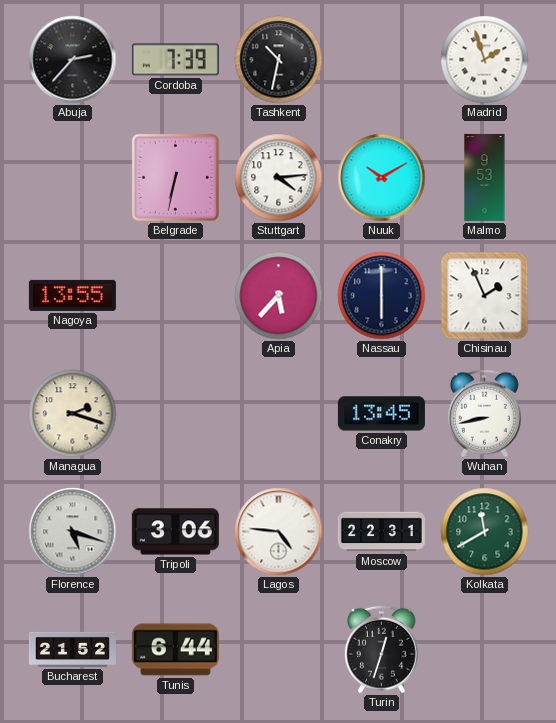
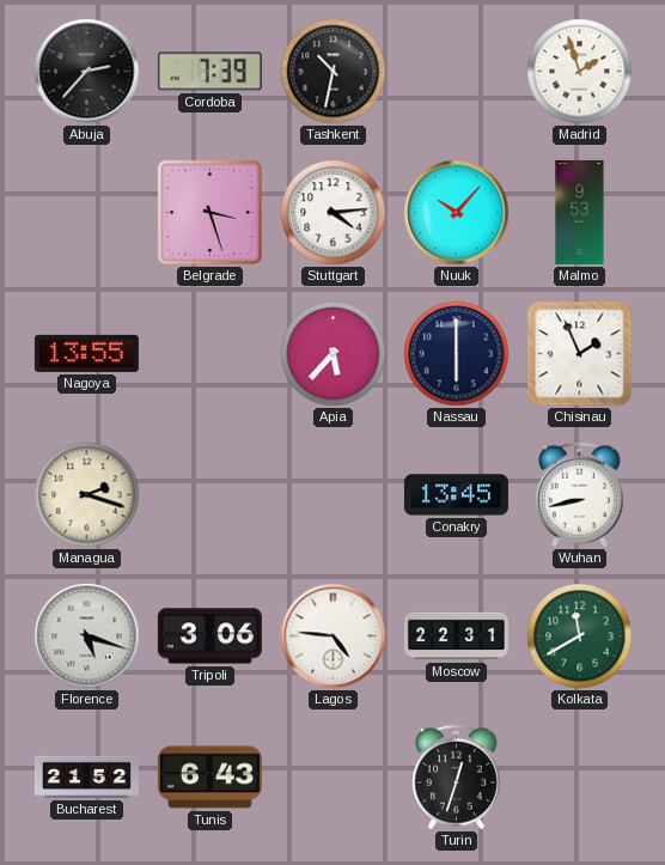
Belgrade: 6:32 -> 3:27
Nuuk: 10:10 -> 10:07
Tunis: 6:44 -> 6:43
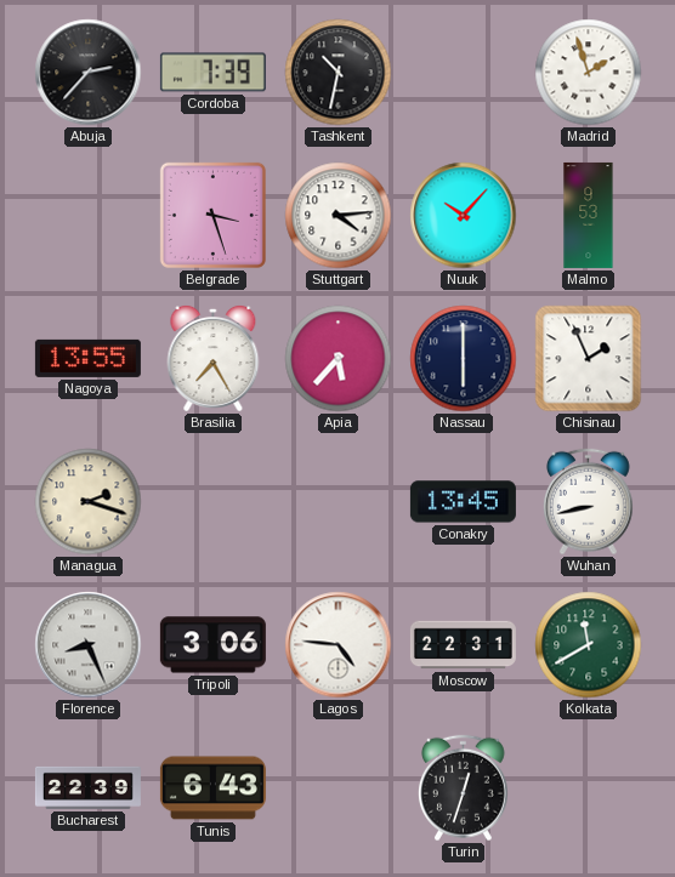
Brasilia: none -> 7:25
Florence: 5:18 -> 8:26
Bucharest: 21:52 -> 22:39
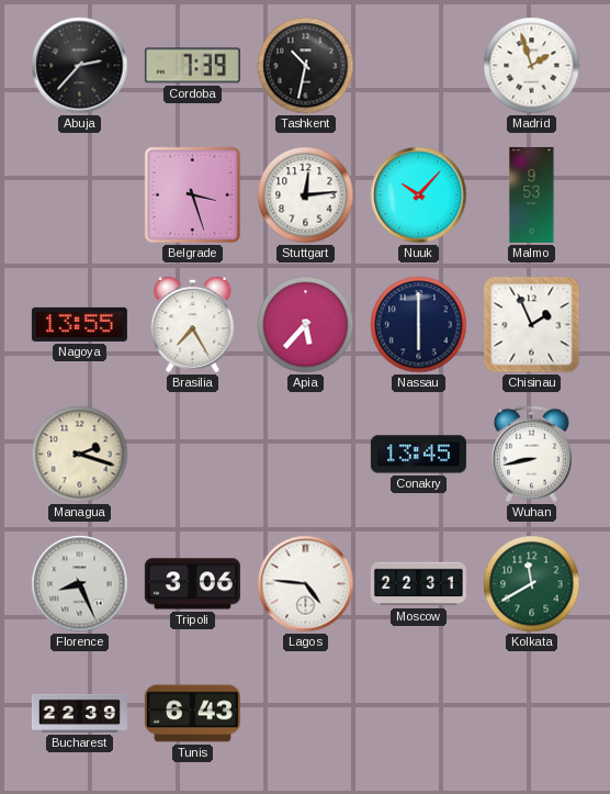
Stuttgart: 4:14 -> 12:14
Turin: 12:33 -> none
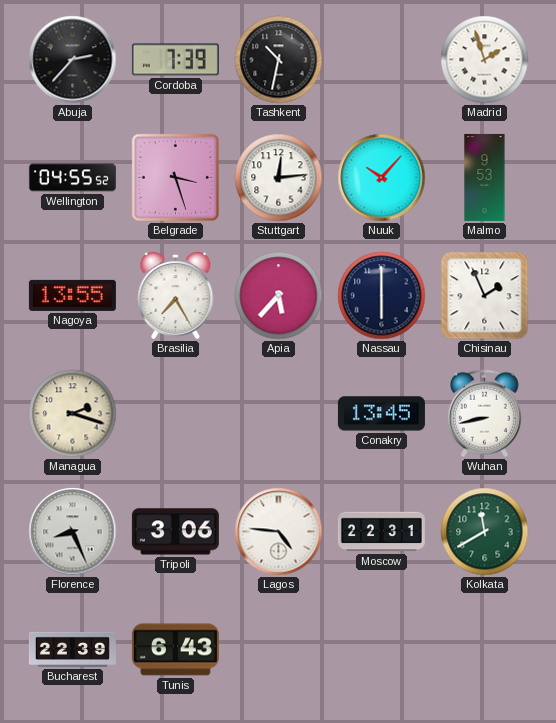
Wellington: none -> 04:55
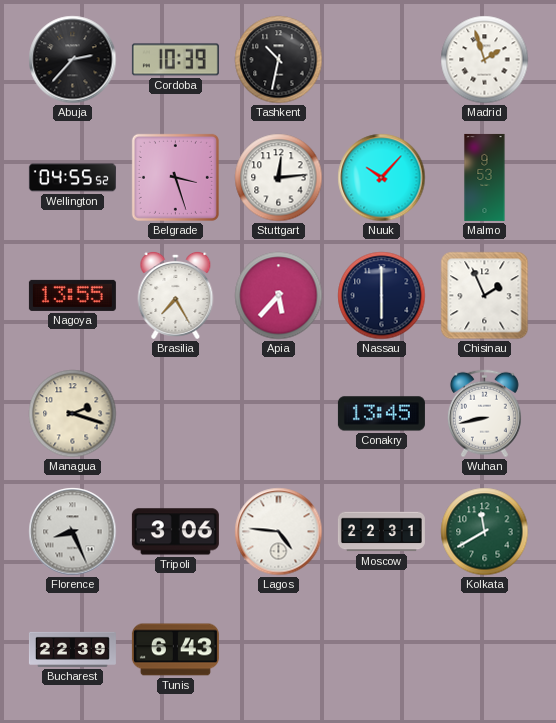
Cordoba: 7:39 -> 10:39
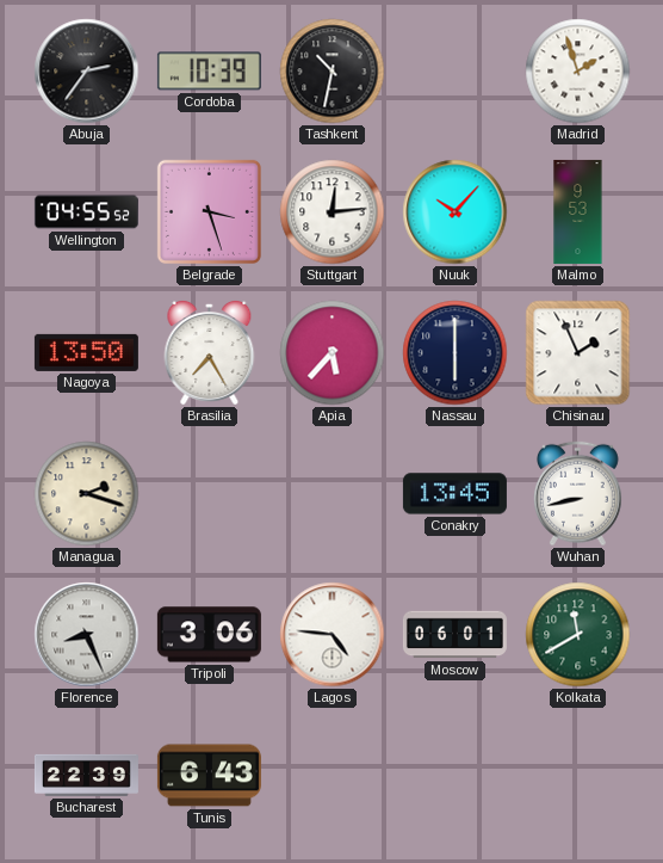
Abuja: 2:37 -> 2:36
Nagoya: 13:55 -> 13:50
Moscow: 22:31 -> 06:01
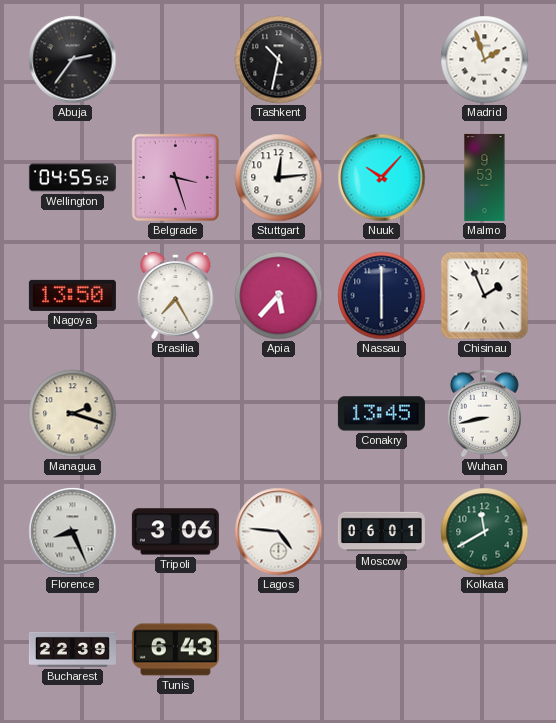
Cordoba: 10:39 -> none
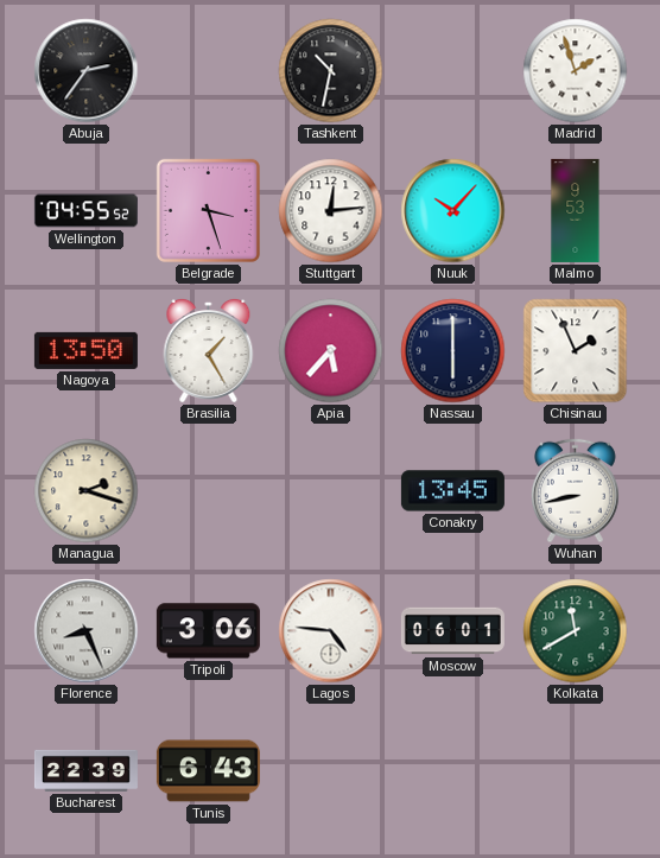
Brasilia: 7:25 -> 1:25
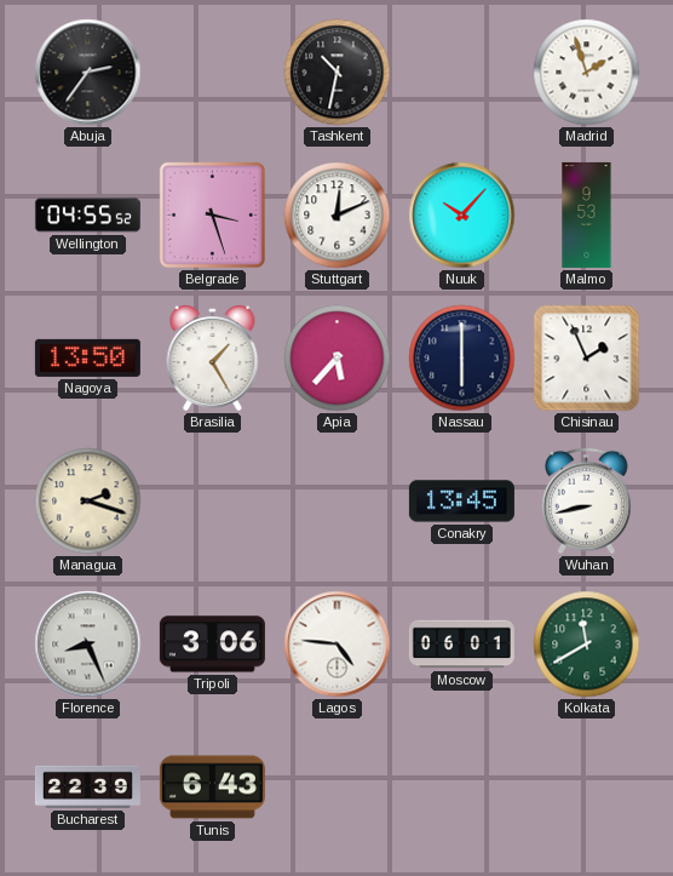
Stuttgart: 12:14 -> 12:11
